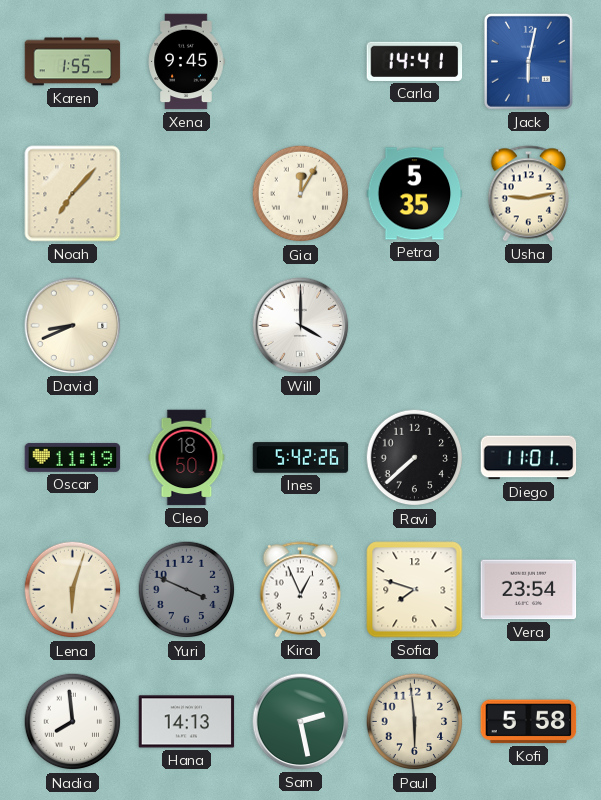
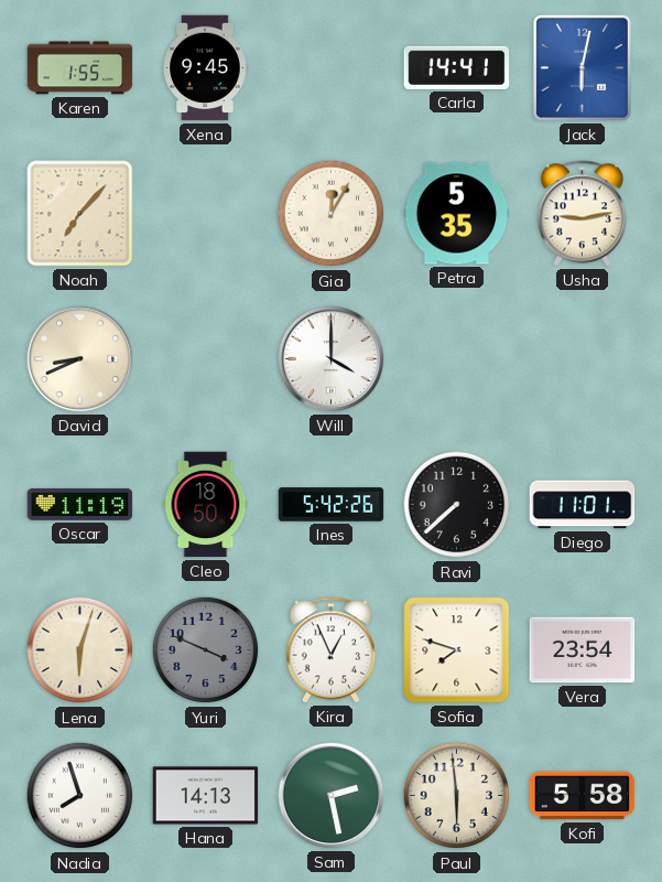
Nadia: 7:59 -> 7:57
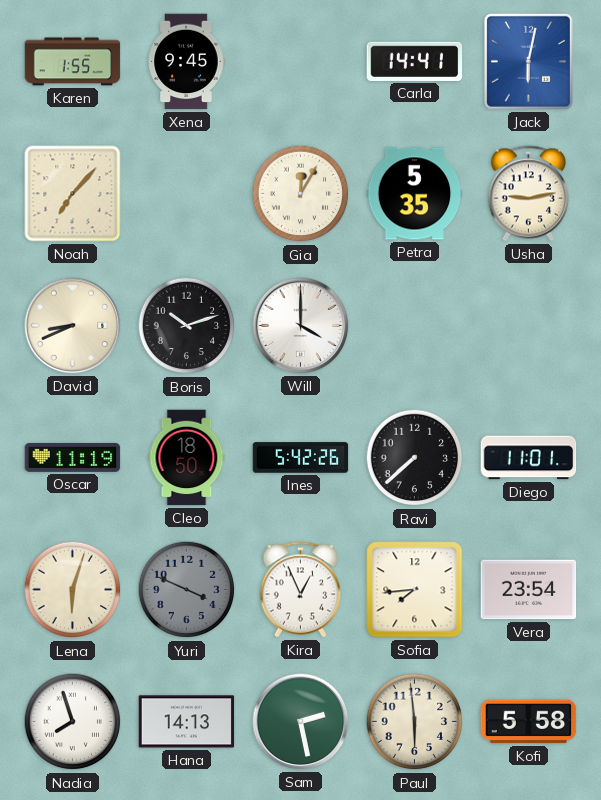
Boris: none -> 10:12
Sofia: 7:48 -> 7:44
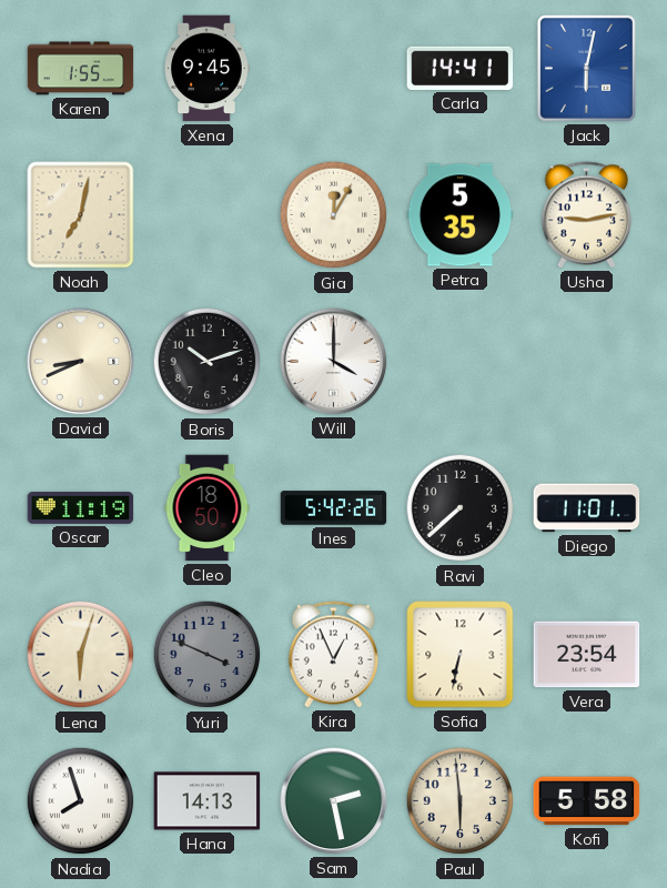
Noah: 7:07 -> 7:02
Sofia: 7:44 -> 6:32
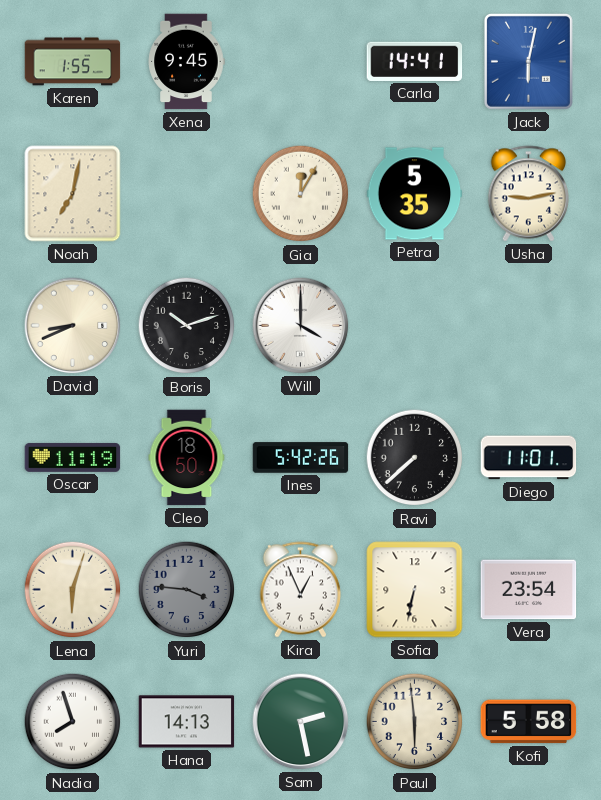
Yuri: 3:49 -> 3:46
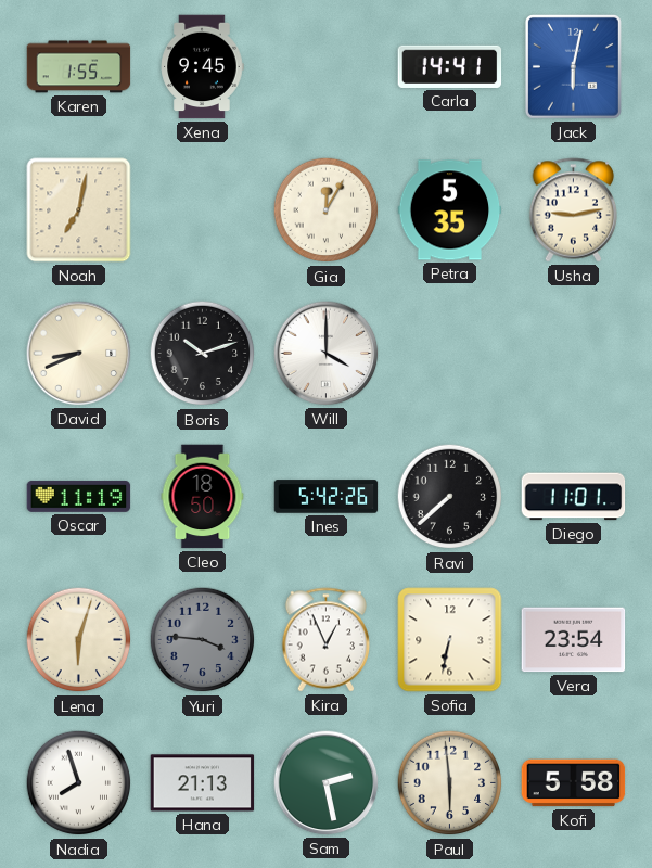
Hana: 14:13 -> 21:13
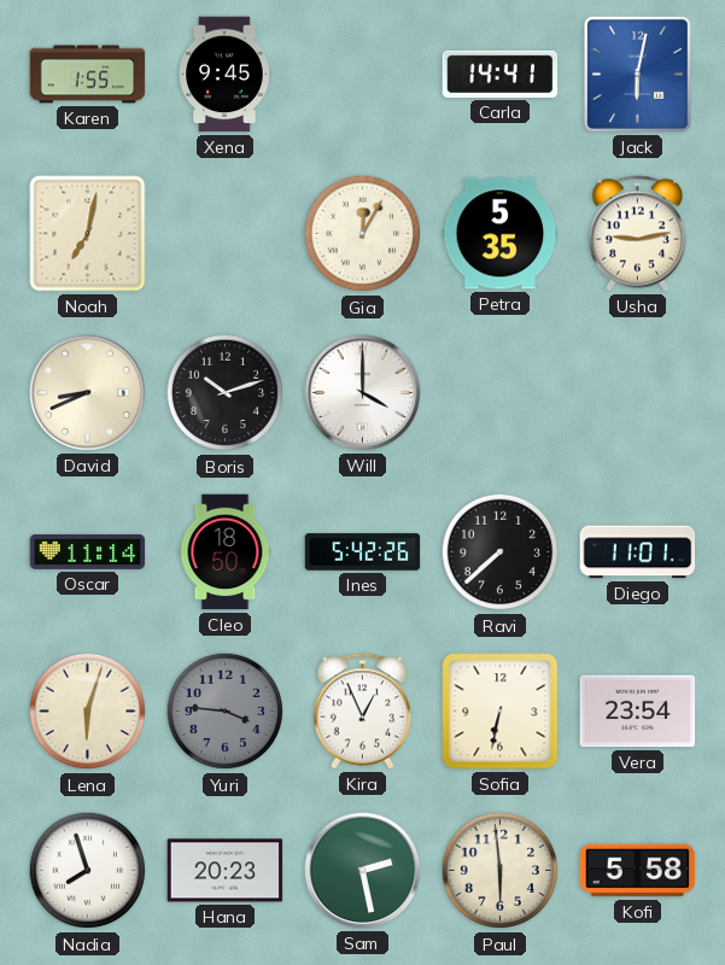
Oscar: 11:19 -> 11:14
Hana: 21:13 -> 20:23
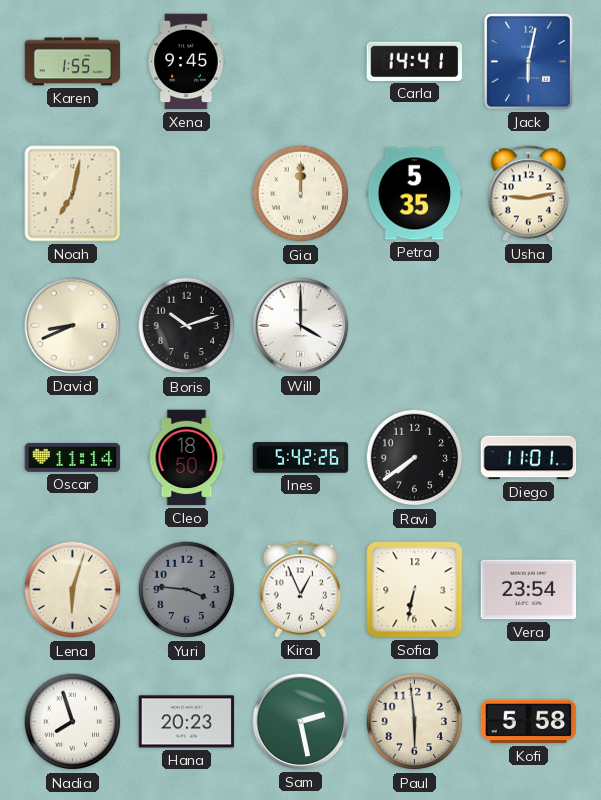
Gia: 12:05 -> 12:00
Ravi: 7:38 -> 7:39
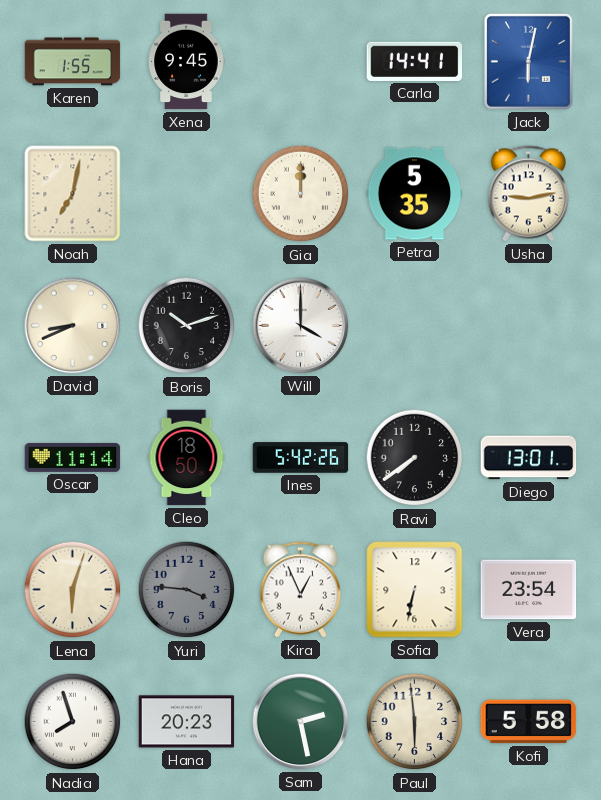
Diego: 11:01 -> 13:01
